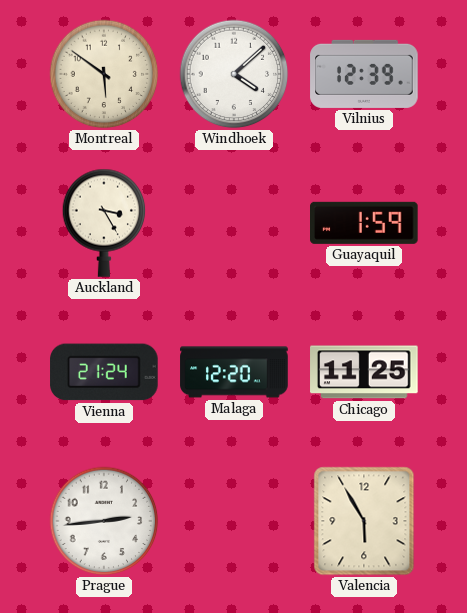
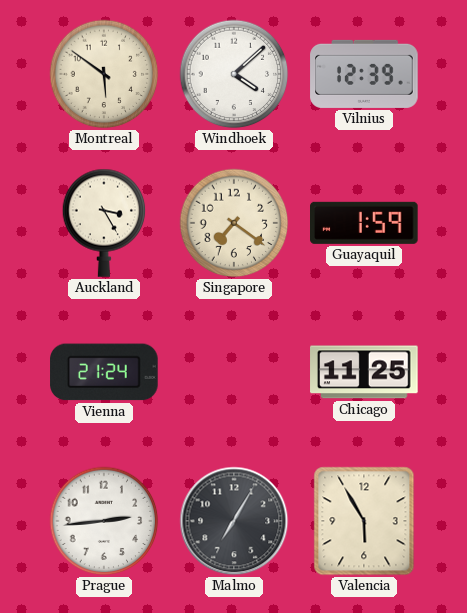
Singapore: none -> 7:21
Malaga: 12:20 -> none
Malmo: none -> 7:05
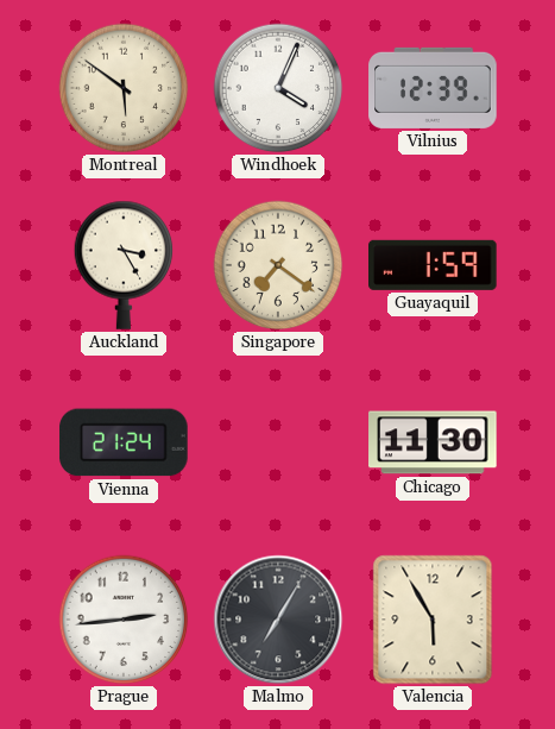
Windhoek: 4:08 -> 4:04
Chicago: 11:25 -> 11:30
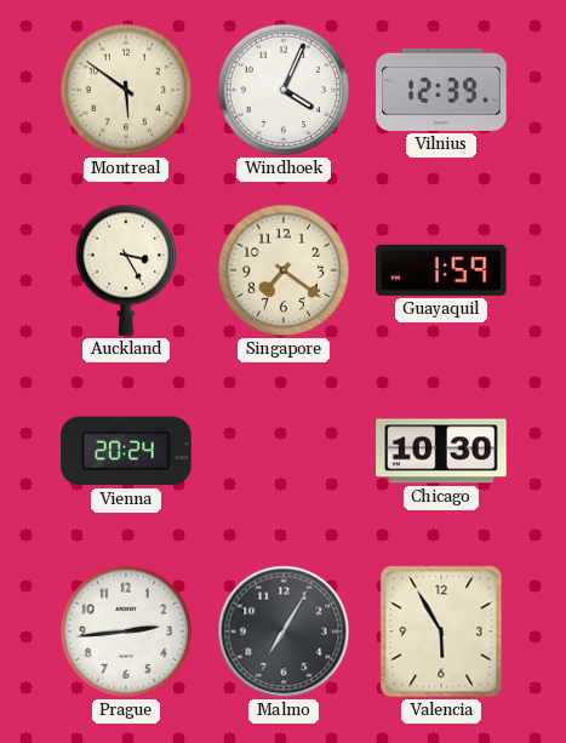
Vienna: 21:24 -> 20:24
Chicago: 11:30 -> 10:30
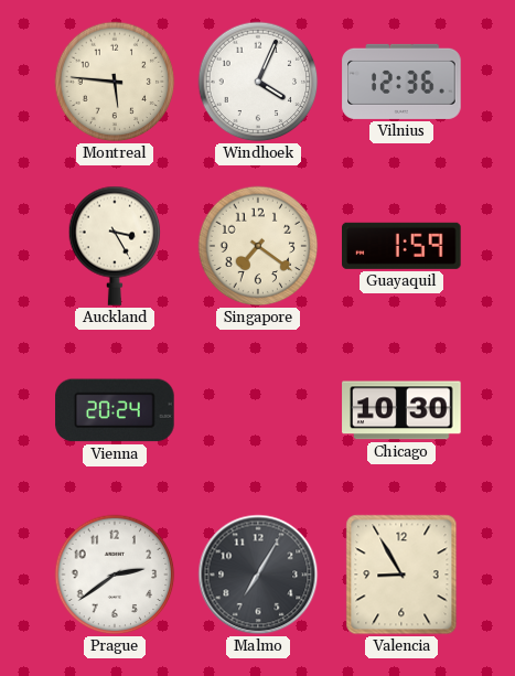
Montreal: 5:51 -> 5:46
Vilnius: 12:39 -> 12:36
Prague: 2:44 -> 2:39
Valencia: 5:55 -> 8:55
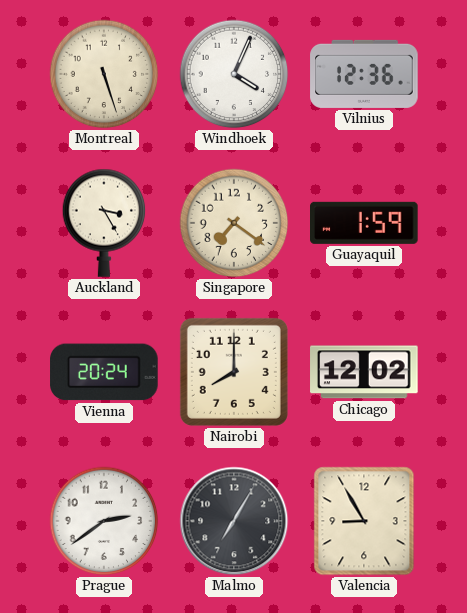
Montreal: 5:46 -> 5:27
Nairobi: none -> 8:00
Chicago: 10:30 -> 12:02
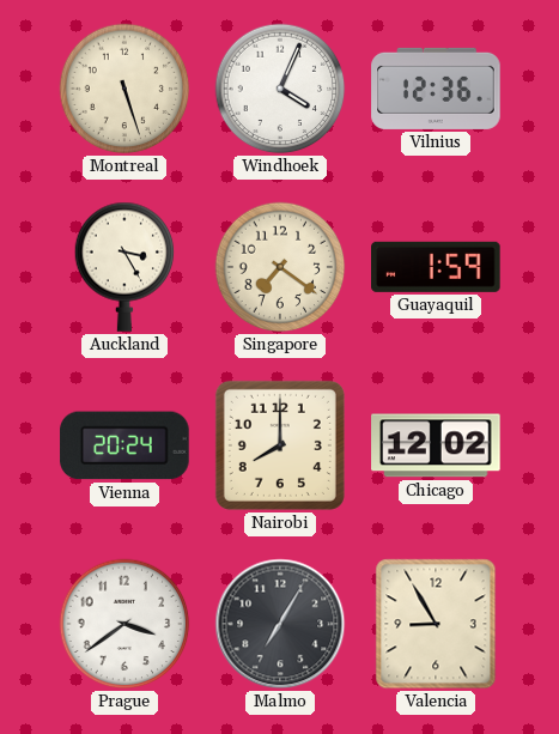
Prague: 2:39 -> 3:39
